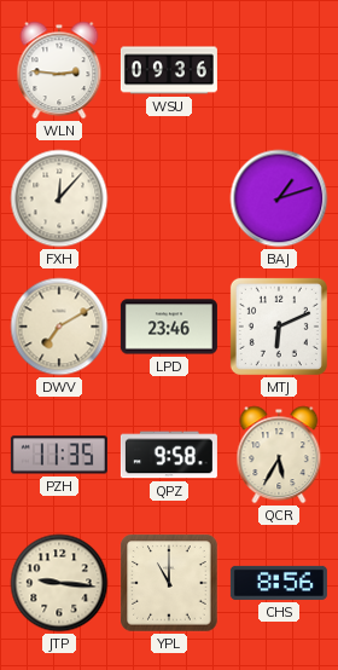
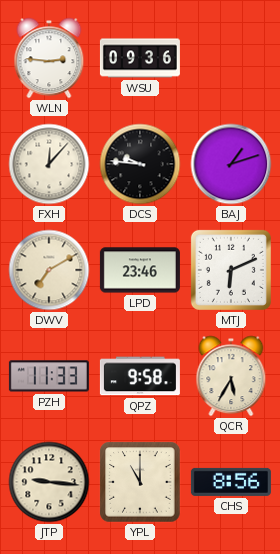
DCS: none -> 9:46
PZH: 11:35 -> 11:33
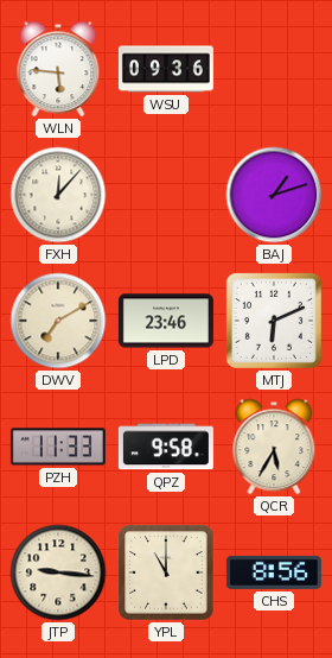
WLN: 2:46 -> 5:46
DCS: 9:46 -> none
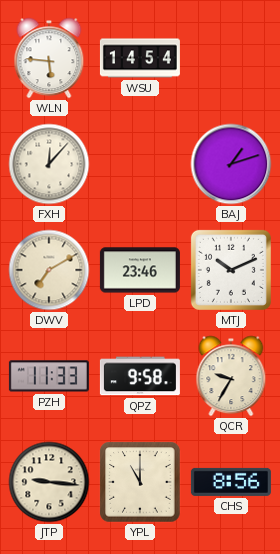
WSU: 09:36 -> 14:54
MTJ: 6:11 -> 10:11
QCR: 5:35 -> 9:35
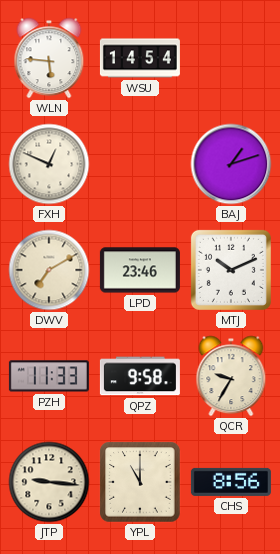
FXH: 12:07 -> 12:49
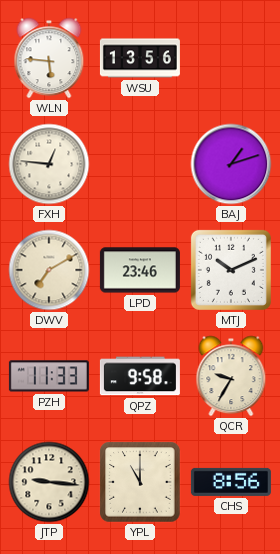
WSU: 14:54 -> 13:56
FXH: 12:49 -> 12:46
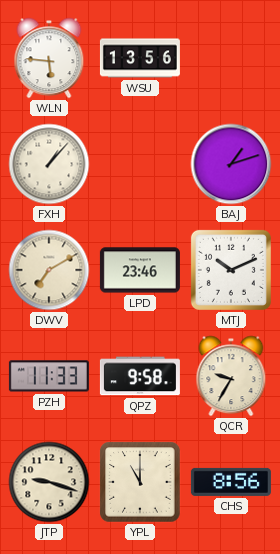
FXH: 12:46 -> 1:07
JTP: 9:16 -> 9:18
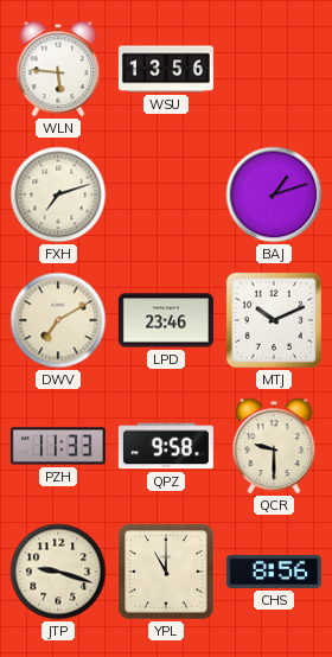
FXH: 1:07 -> 7:12
QCR: 9:35 -> 9:30
